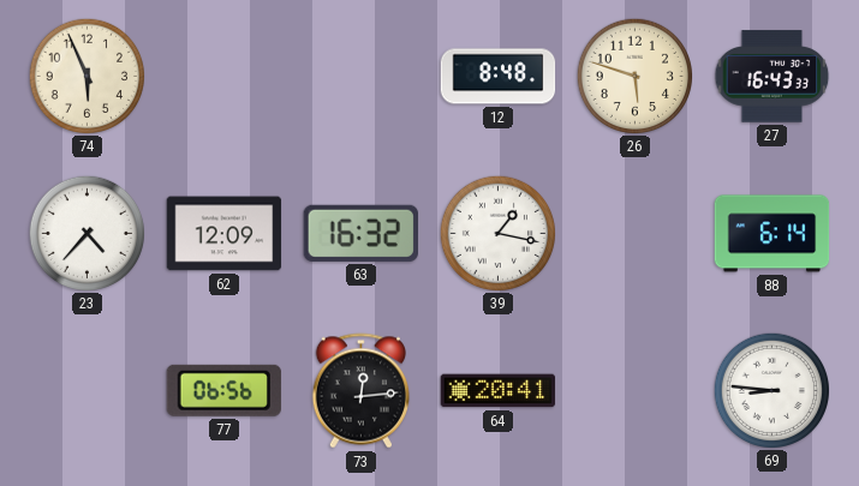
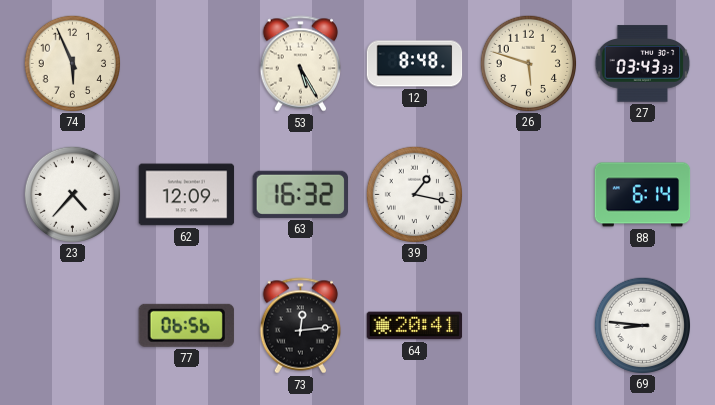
53: none -> 5:25
27: 16:43 -> 03:43
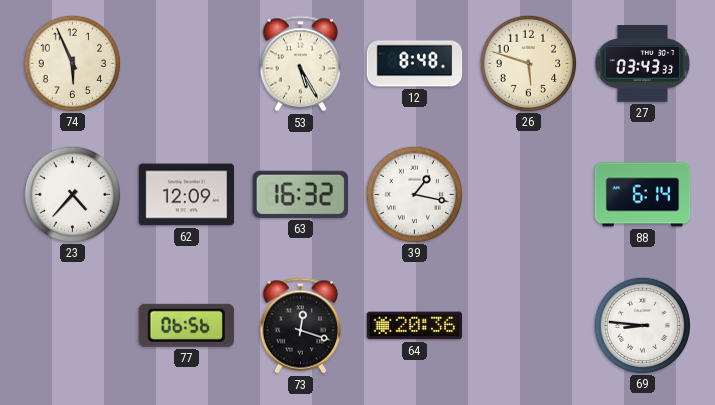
73: 12:14 -> 12:18
64: 20:41 -> 20:36
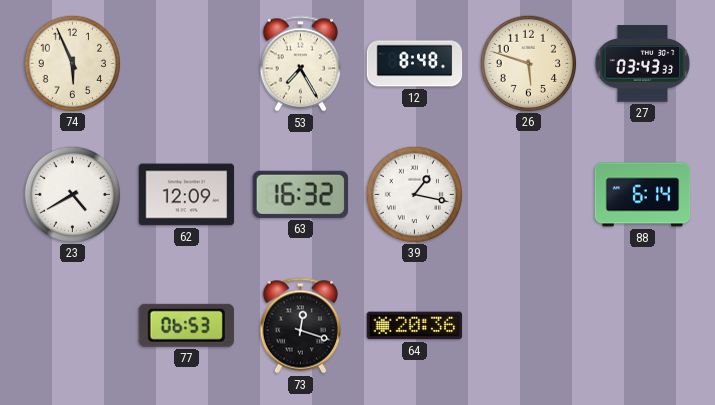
53: 5:25 -> 7:25
23: 4:37 -> 4:40
77: 06:56 -> 06:53
69: 8:46 -> none
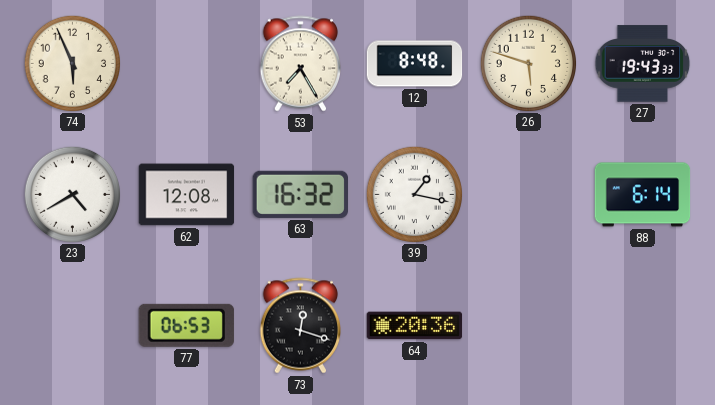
27: 03:43 -> 19:43
62: 12:09 -> 12:08
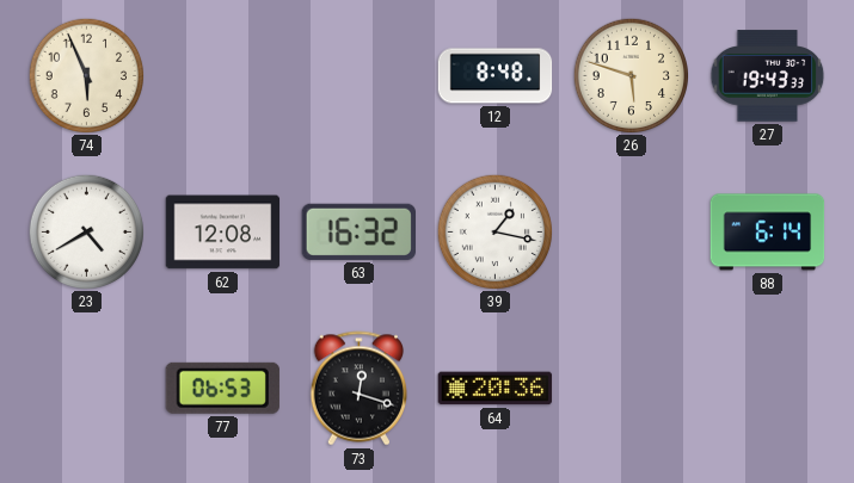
53: 7:25 -> none
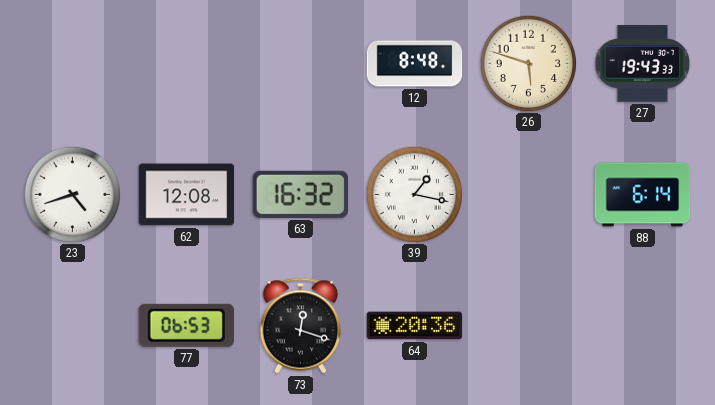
74: 5:56 -> none
23: 4:40 -> 4:42
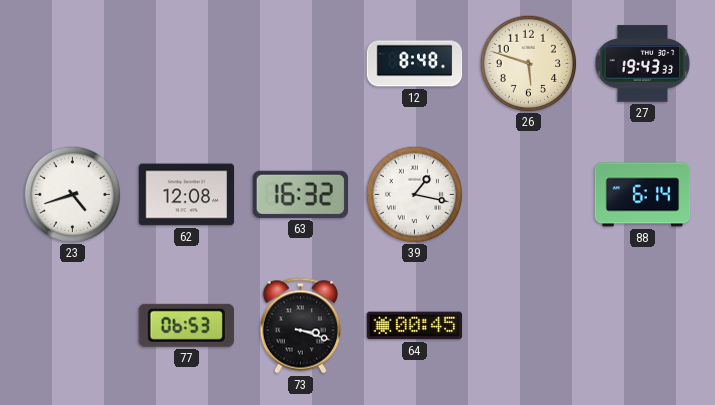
73: 12:18 -> 3:18
64: 20:36 -> 00:45
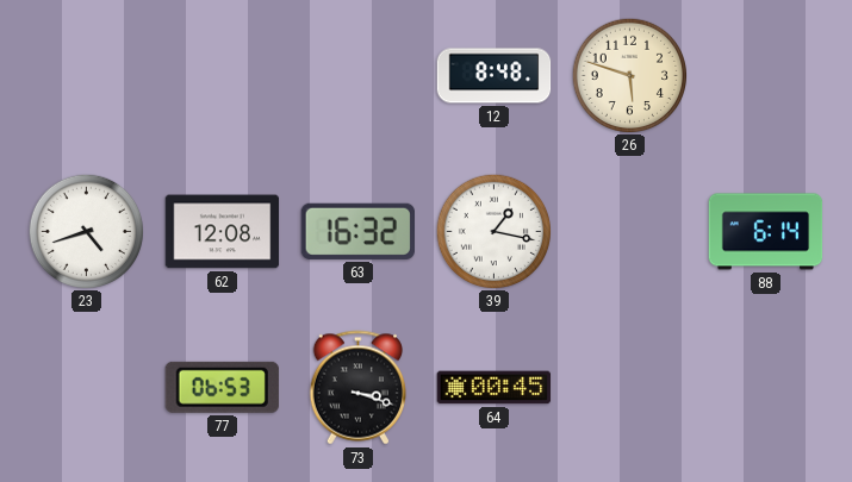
27: 19:43 -> none
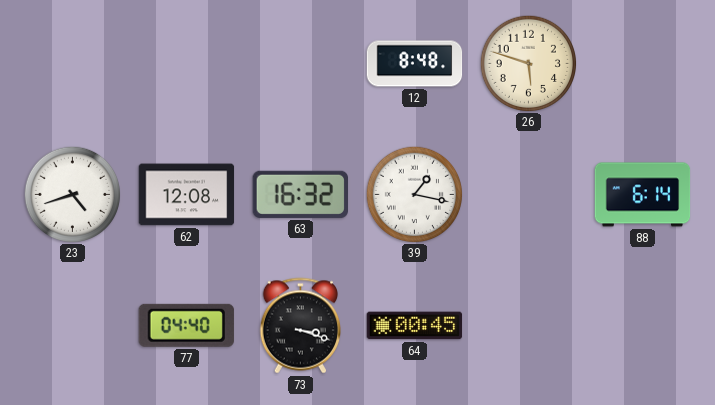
77: 06:53 -> 04:40
